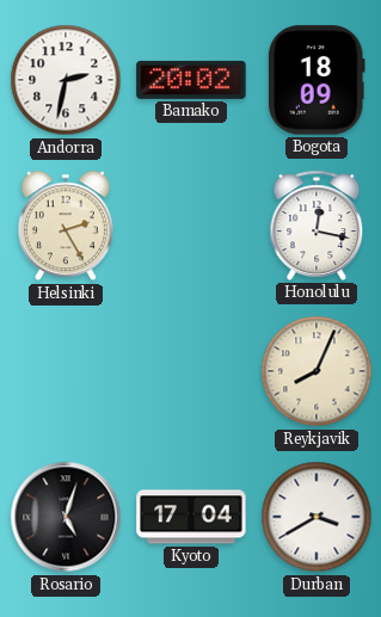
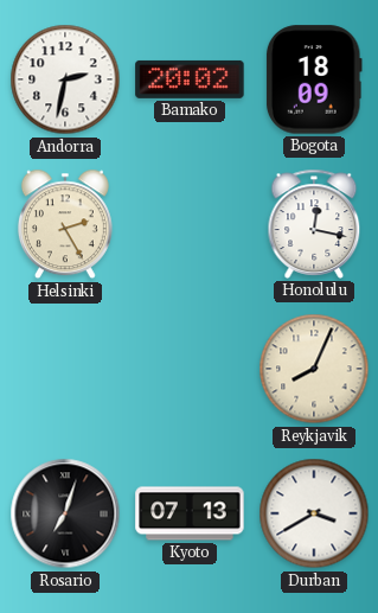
Rosario: 5:03 -> 7:03
Kyoto: 17:04 -> 07:13
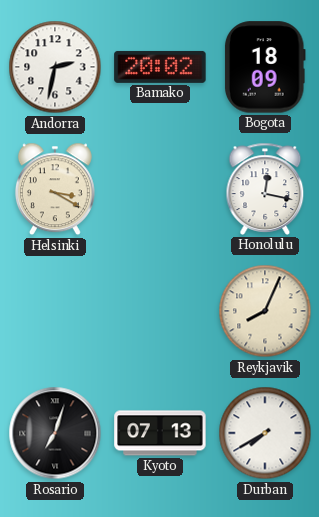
Helsinki: 2:25 -> 3:20
Durban: 3:40 -> 7:40
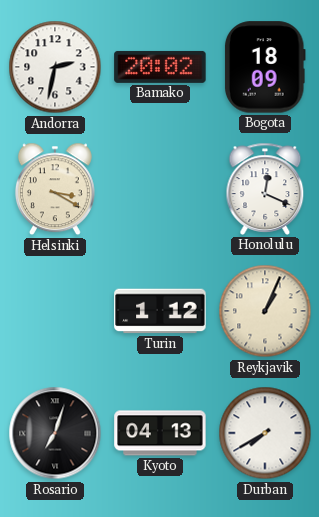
Honolulu: 12:17 -> 12:19
Turin: none -> 1:12
Reykjavik: 8:04 -> 1:04
Kyoto: 07:13 -> 04:13
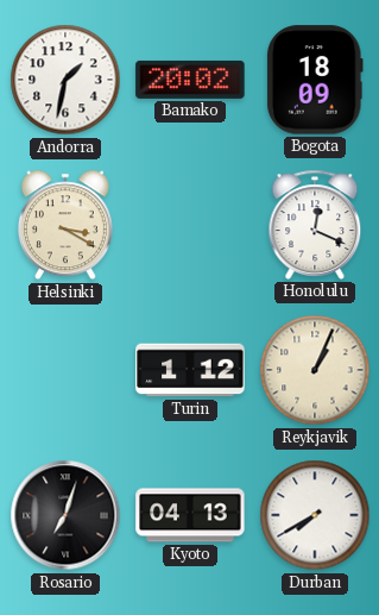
Andorra: 2:32 -> 1:32
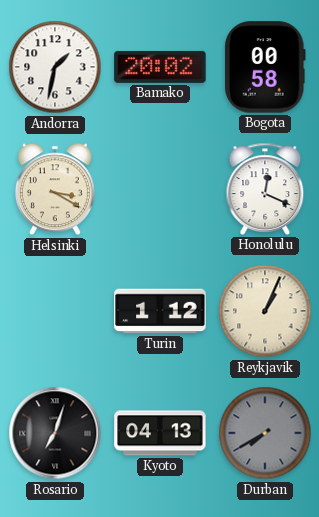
Bogota: 18:09 -> 00:58
Durban dial: white -> grey
